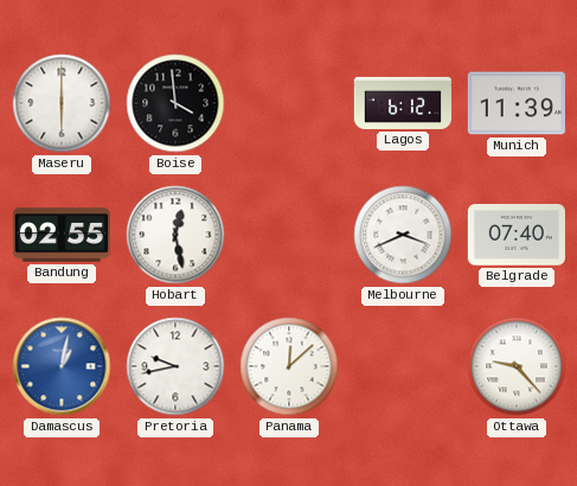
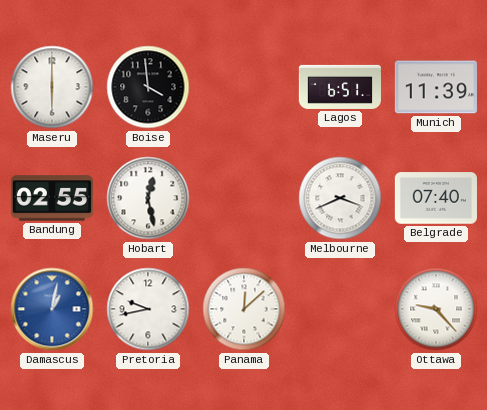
Lagos: 6:12 -> 6:51
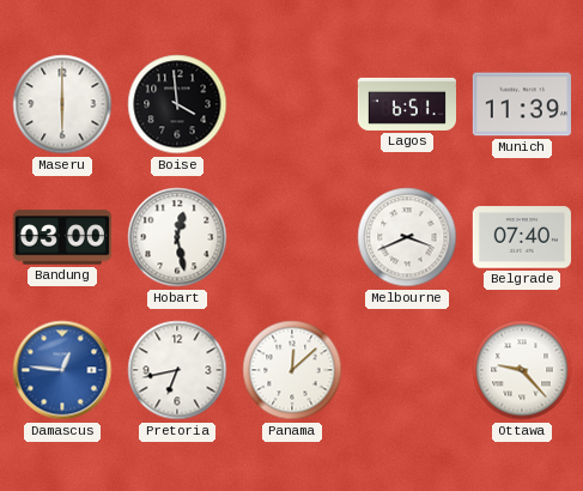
Bandung: 02:55 -> 03:00
Damascus: 1:02 -> 12:46
Pretoria: 9:43 -> 6:43
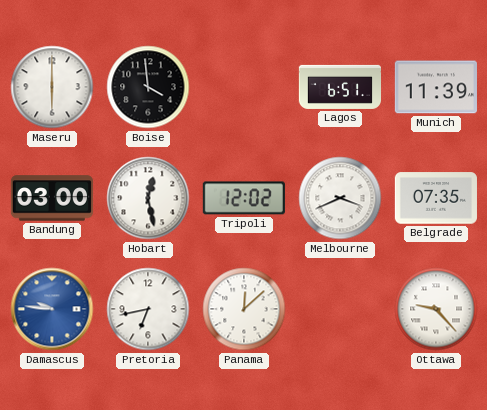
Tripoli: none -> 12:02
Belgrade: 07:40 -> 07:35
Damascus: 12:46 -> 9:46
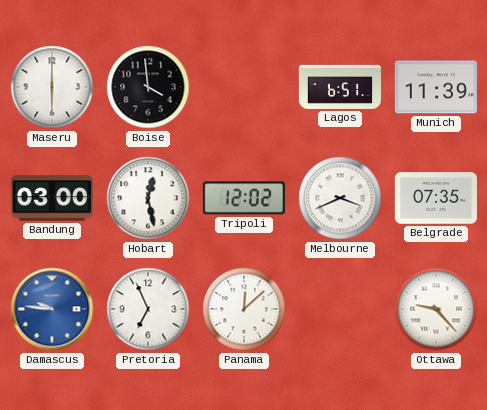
Pretoria: 6:43 -> 6:56
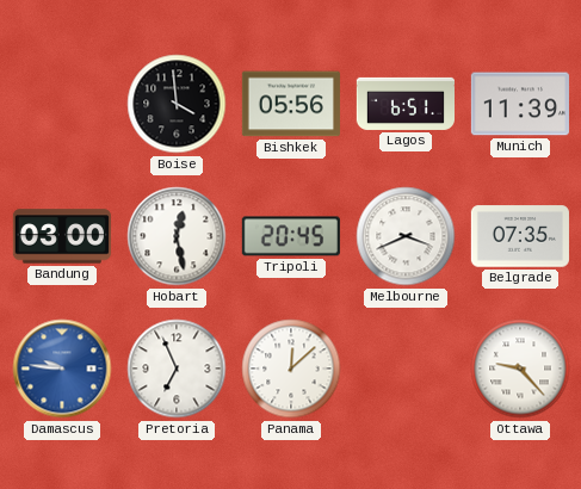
Maseru: 6:00 -> none
Bishkek: none -> 05:56
Tripoli: 12:02 -> 20:45
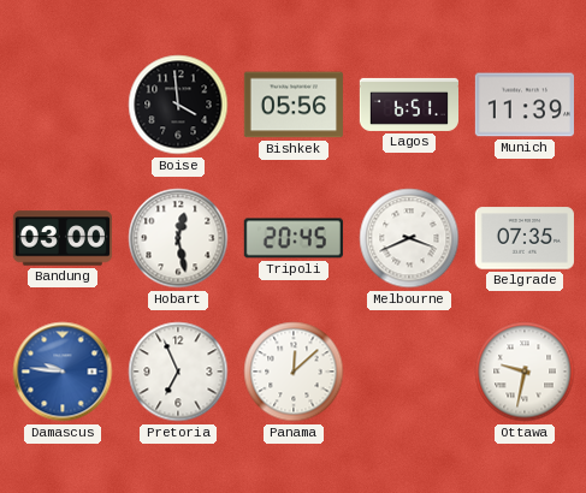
Ottawa: 9:23 -> 9:32
